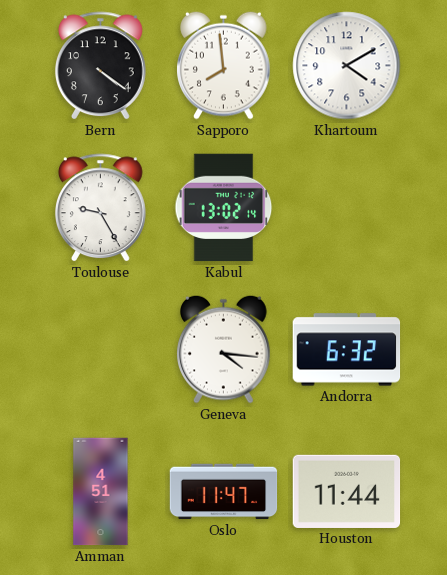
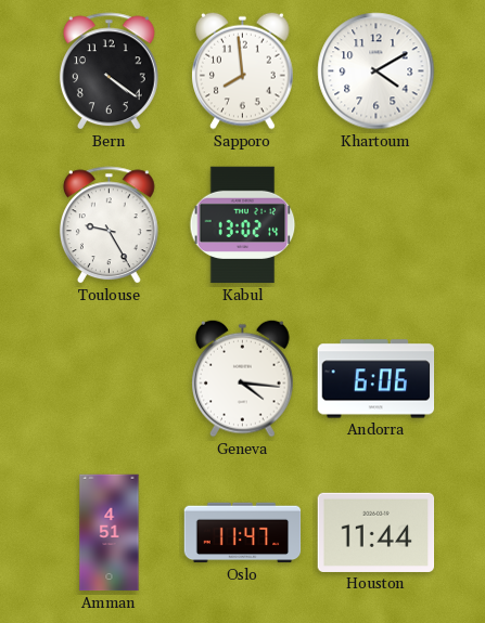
Andorra: 6:32 -> 6:06
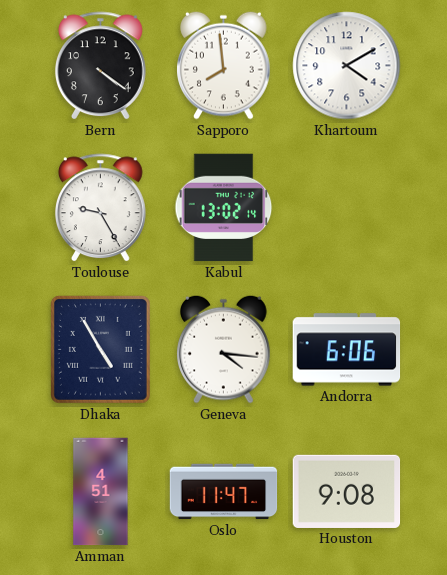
Dhaka: none -> 4:55
Houston: 11:44 -> 9:08
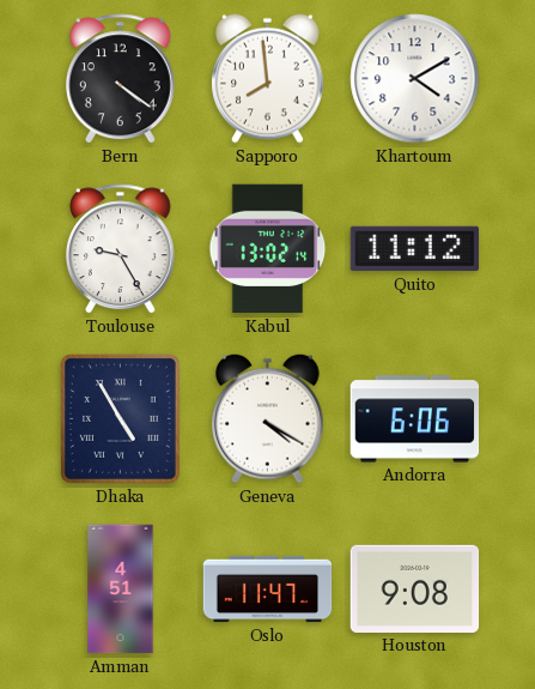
Quito: none -> 11:12
Geneva: 4:16 -> 4:20
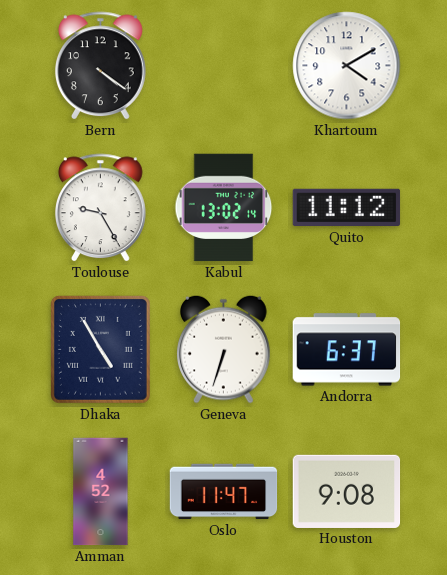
Sapporo: 7:59 -> none
Geneva: 4:20 -> 6:33
Andorra: 6:06 -> 6:37
Amman: 4:51 -> 4:52
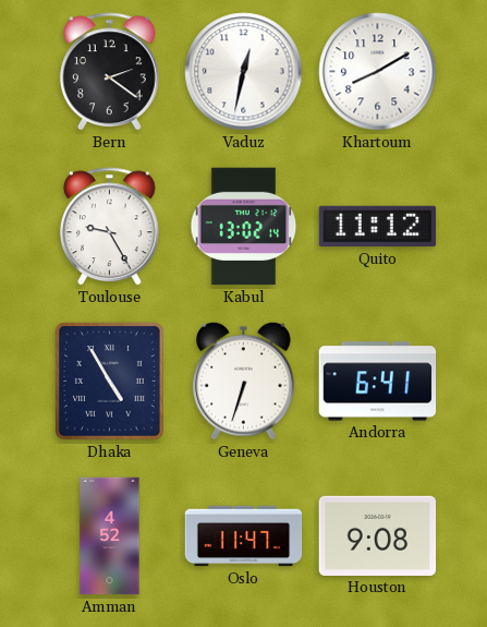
Bern: 4:21 -> 2:21
Vaduz: none -> 12:32
Khartoum: 4:10 -> 8:10
Andorra: 6:37 -> 6:41
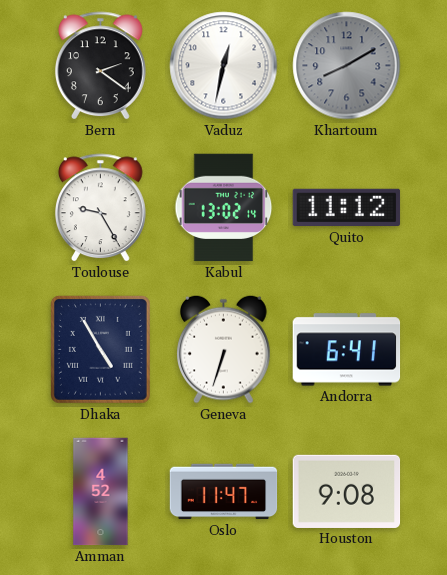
Khartoum dial: white -> grey
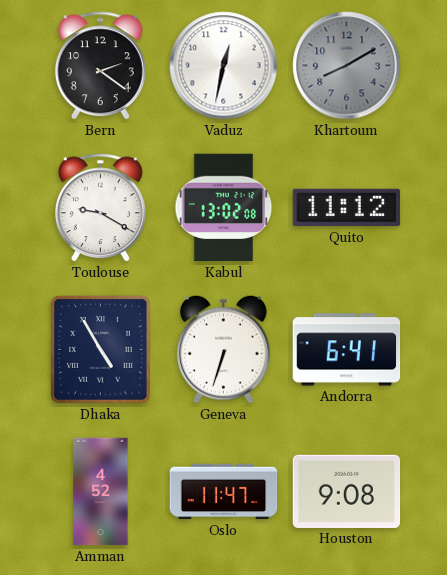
Toulouse: 9:25 -> 9:20
Kabul: 13:02:14 -> 13:02:08
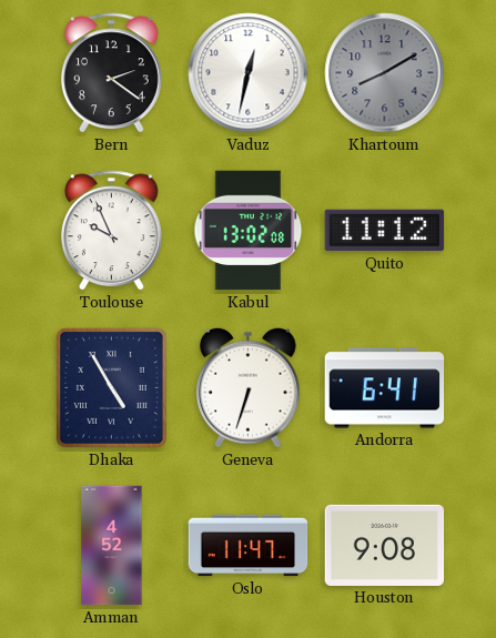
Toulouse: 9:20 -> 9:56
